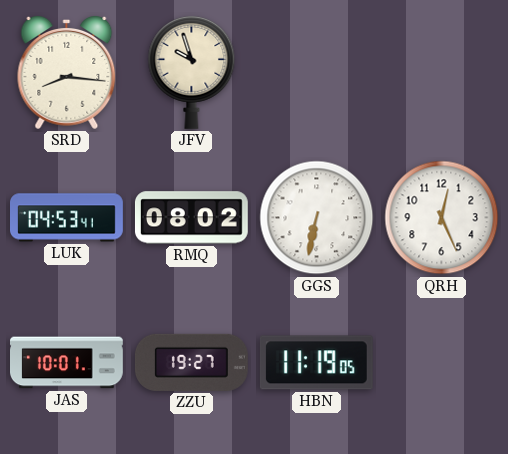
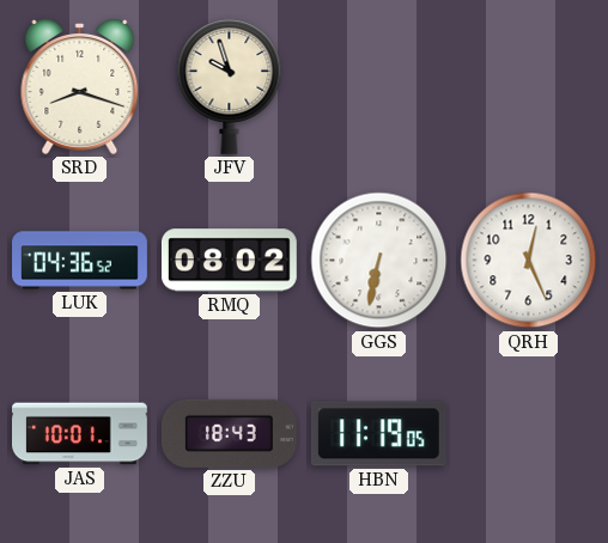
SRD: 8:16 -> 8:18
LUK: 04:53 -> 04:36
ZZU: 19:27 -> 18:43
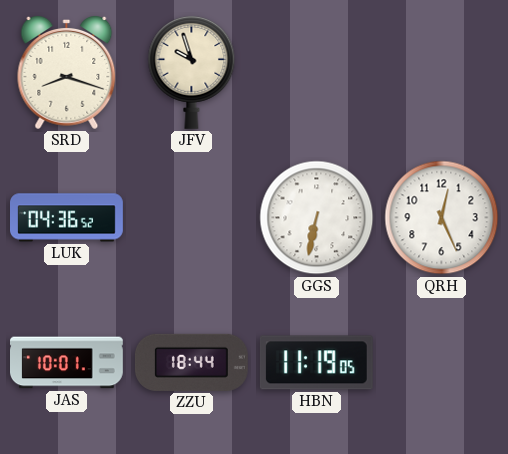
RMQ: 08:02 -> none
ZZU: 18:43 -> 18:44
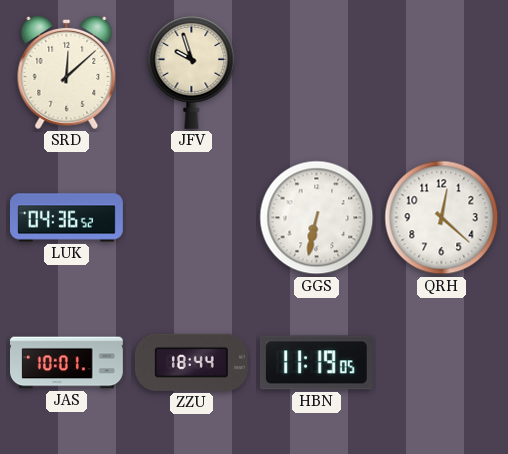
SRD: 8:18 -> 12:08
QRH: 12:26 -> 12:22
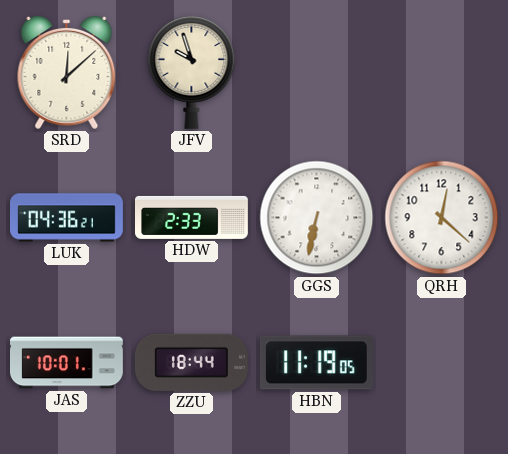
LUK: 04:36:52 -> 04:36:21
HDW: none -> 2:33
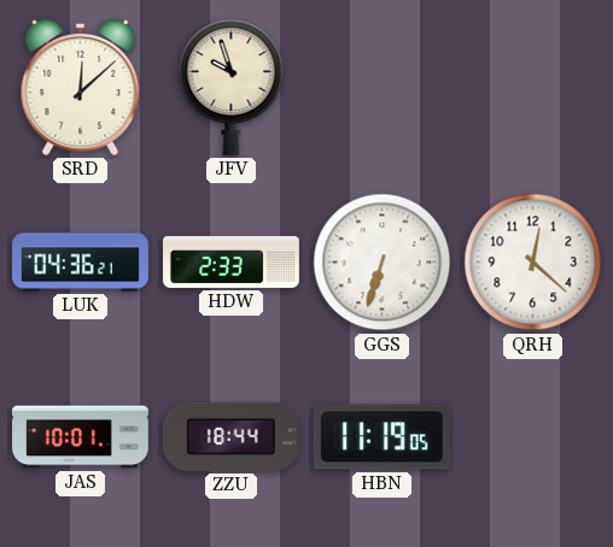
GGS: 6:32 -> 6:33
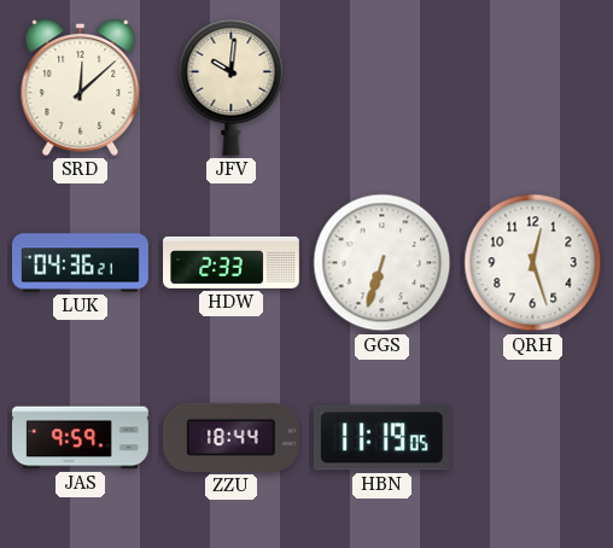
JFV: 9:57 -> 10:01
QRH: 12:22 -> 12:27
JAS: 10:01 -> 9:59
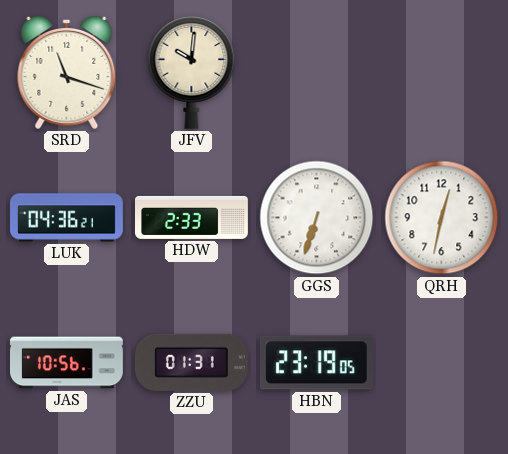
SRD: 12:08 -> 11:18
QRH: 12:27 -> 12:32
JAS: 9:59 -> 10:56
ZZU: 18:44 -> 01:31
HBN: 11:19 -> 23:19
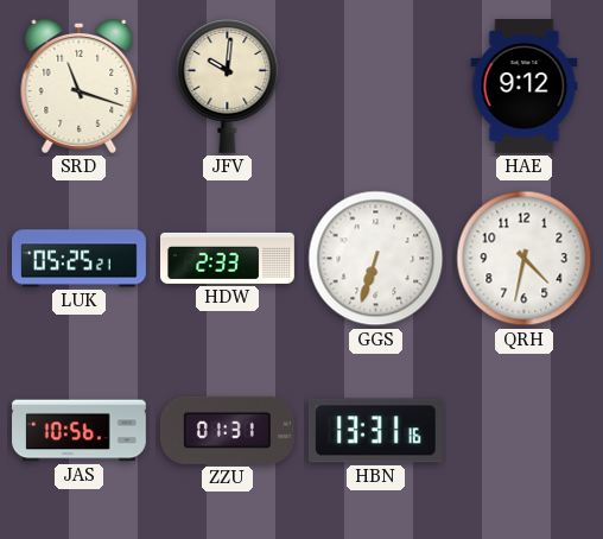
HAE: none -> 9:12
LUK: 04:36 -> 05:25
QRH: 12:32 -> 4:32
HBN: 23:19 -> 13:31
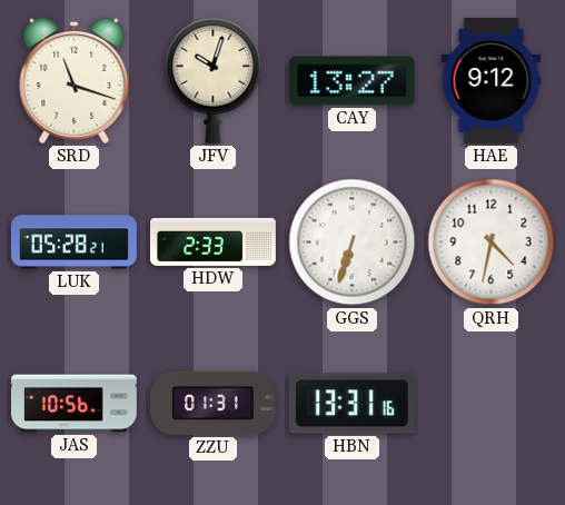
JFV: 10:01 -> 10:03
CAY: none -> 13:27
LUK: 05:25 -> 05:28
